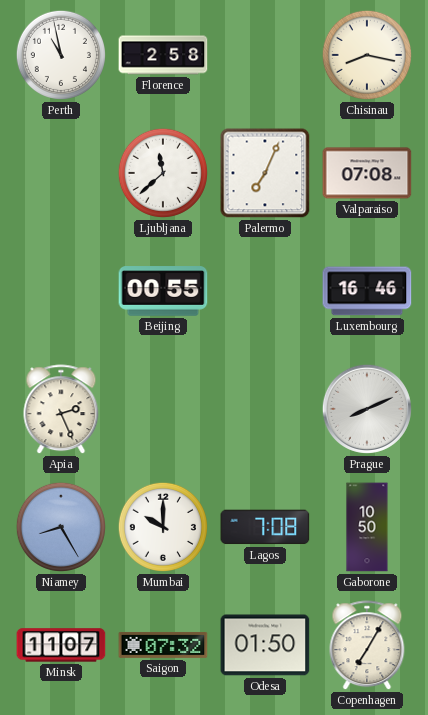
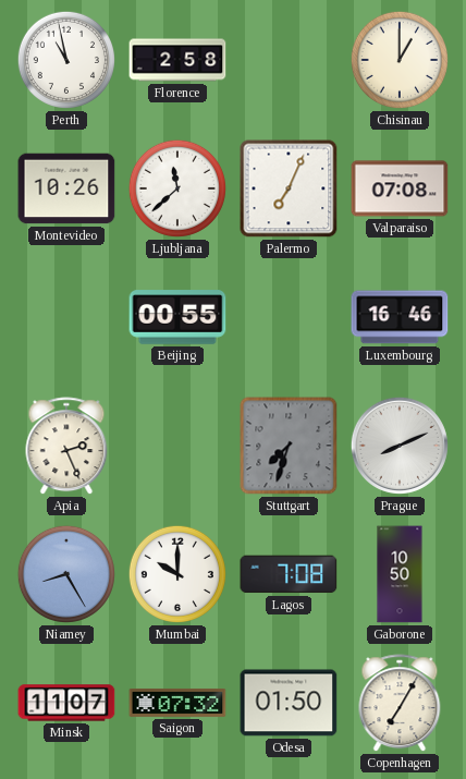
Chisinau: 8:17 -> 1:00
Montevideo: none -> 10:26
Stuttgart: none -> 7:33
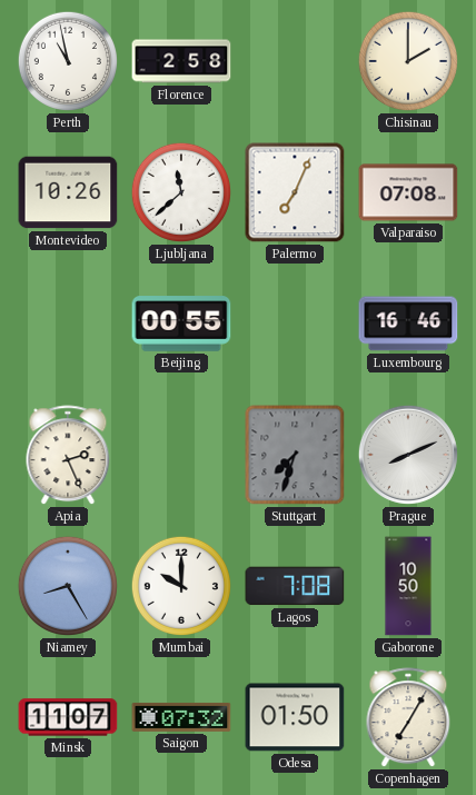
Chisinau: 1:00 -> 2:00
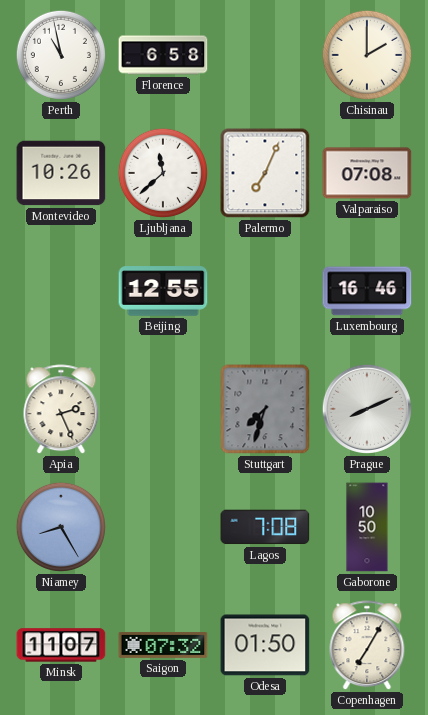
Florence: 2:58 -> 6:58
Beijing: 00:55 -> 12:55
Mumbai: 10:00 -> none
